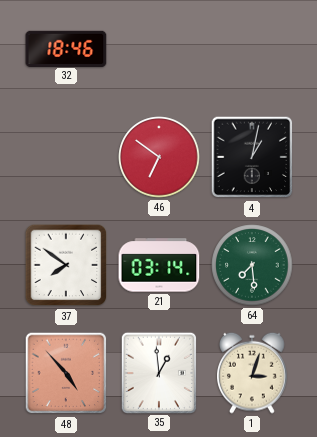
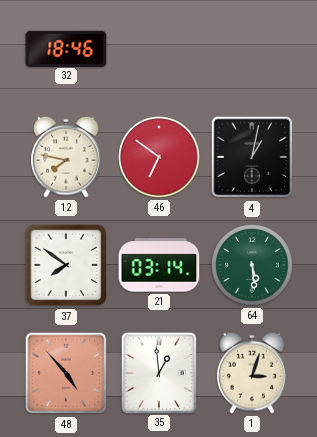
12: none -> 7:47
64: 7:29 -> 5:29
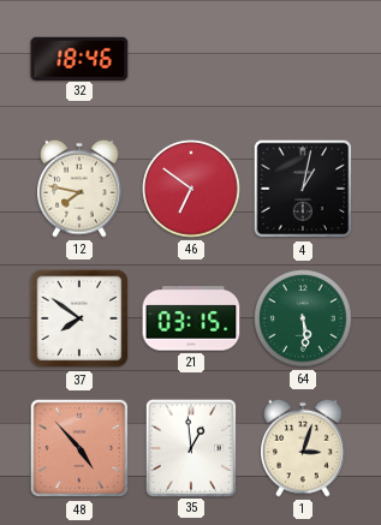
21: 03:14 -> 03:15
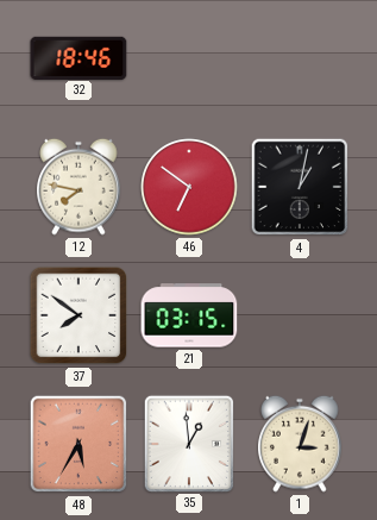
64: 5:29 -> none
48: 4:53 -> 5:35
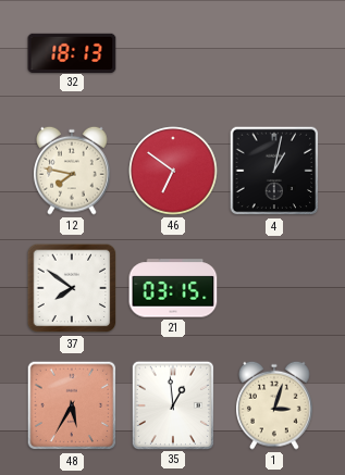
32: 18:46 -> 18:13
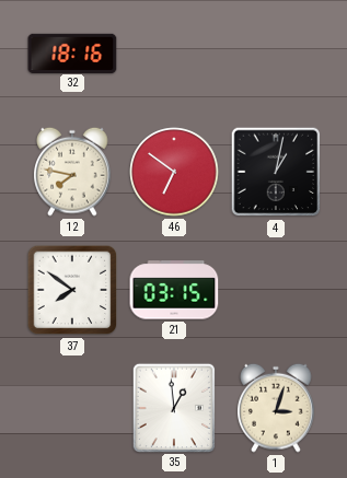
32: 18:13 -> 18:16
48: 5:35 -> none
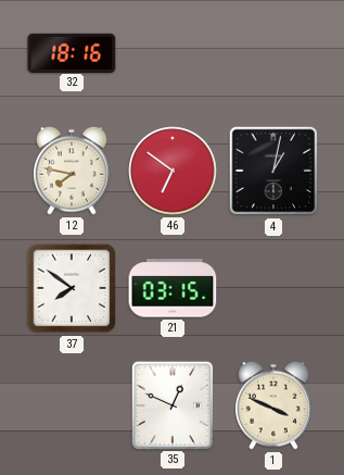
35: 12:59 -> 12:49
1: 3:03 -> 3:49
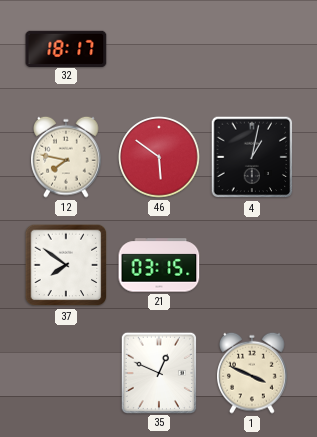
32: 18:16 -> 18:17
46: 6:51 -> 5:51
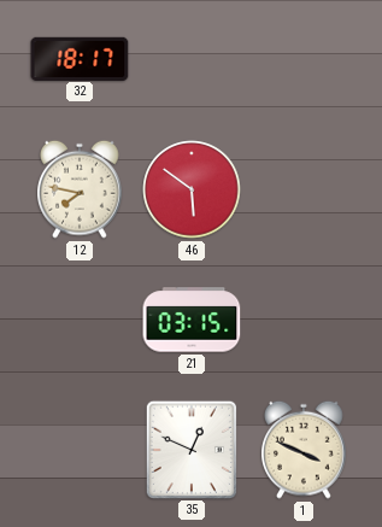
4: 1:02 -> none
37: 7:51 -> none
